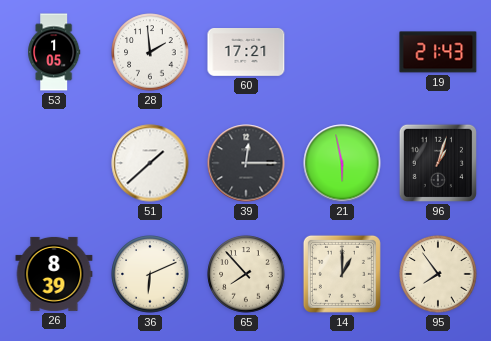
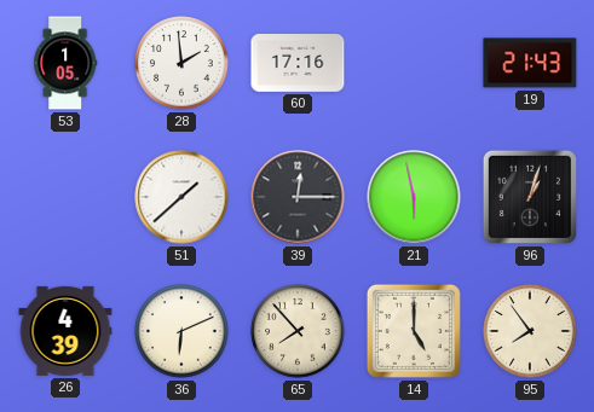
60: 17:21 -> 17:16
26: 8:39 -> 4:39
14: 1:00 -> 5:00
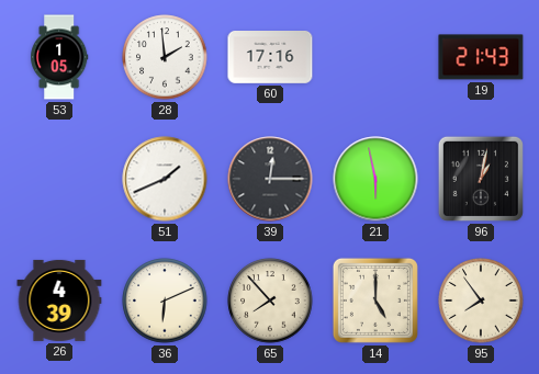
51: 1:38 -> 1:41
96: 1:03 -> 1:02
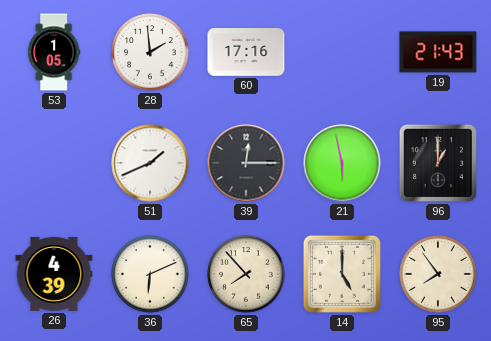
96: 1:02 -> 1:00
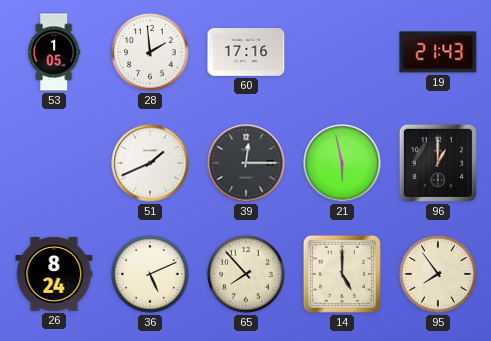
26: 4:39 -> 8:24
36: 6:11 -> 5:11
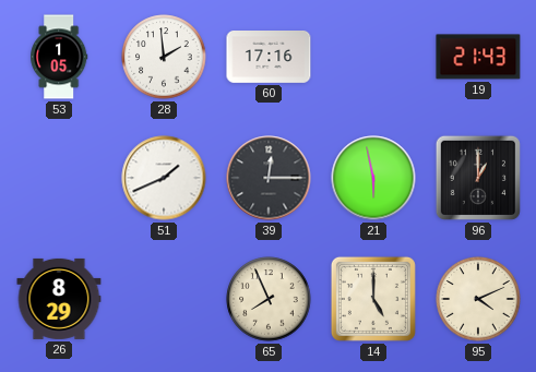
26: 8:24 -> 8:29
36: 5:11 -> none
65: 7:53 -> 7:56
95: 7:54 -> 4:11
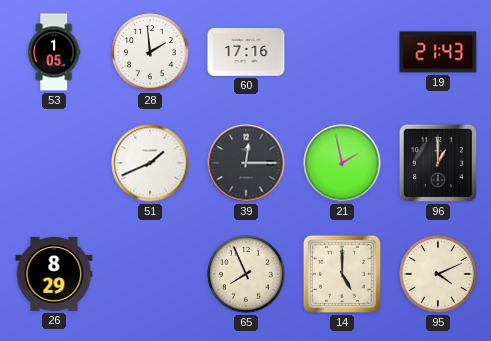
21: 5:58 -> 1:58
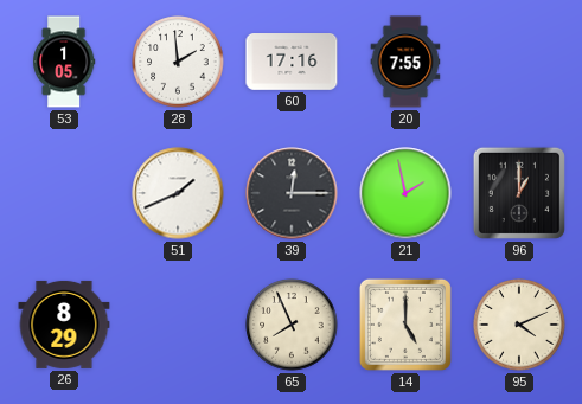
20: none -> 7:55
19: 21:43 -> none
